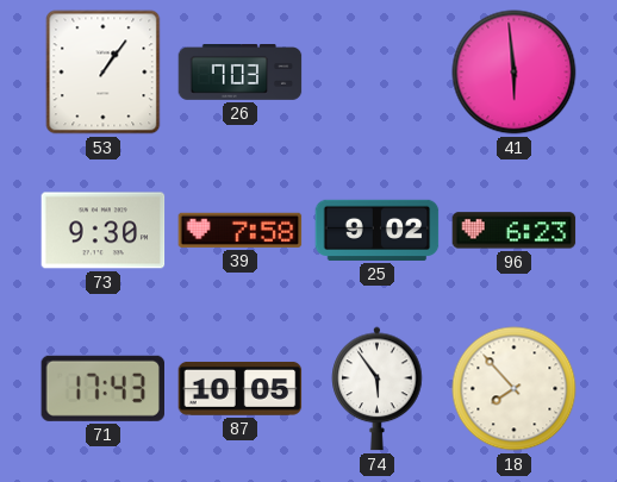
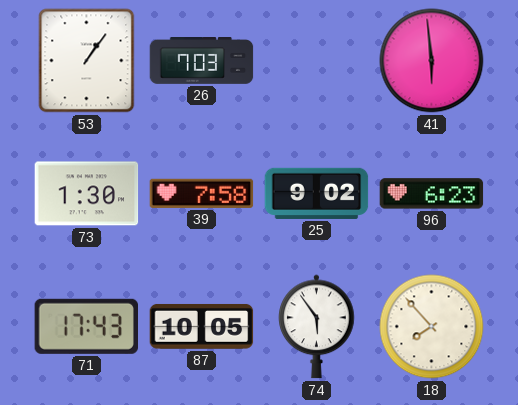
73: 9:30 -> 1:30
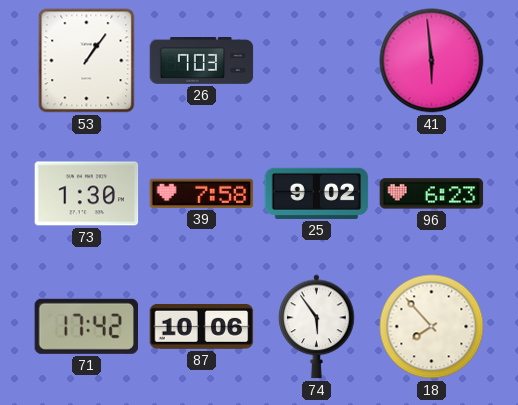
71: 17:43 -> 17:42
87: 10:05 -> 10:06
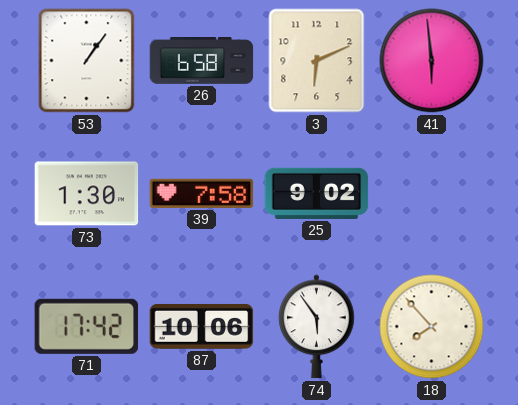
26: 7:03 -> 6:58
3: none -> 6:11
96: 6:23 -> none
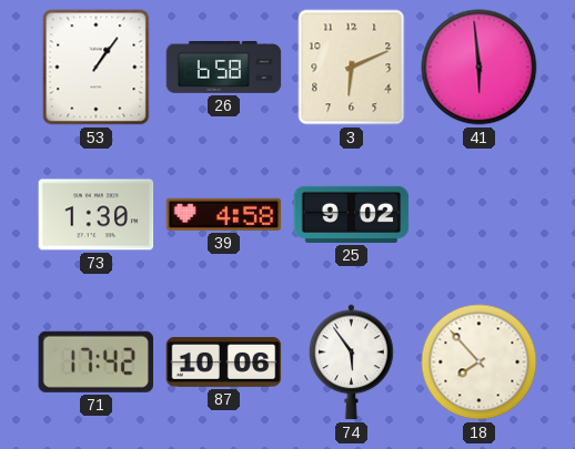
39: 7:58 -> 4:58
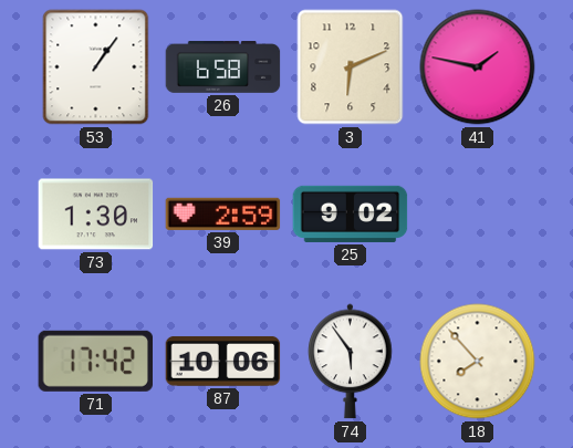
41: 5:59 -> 1:47
39: 4:58 -> 2:59
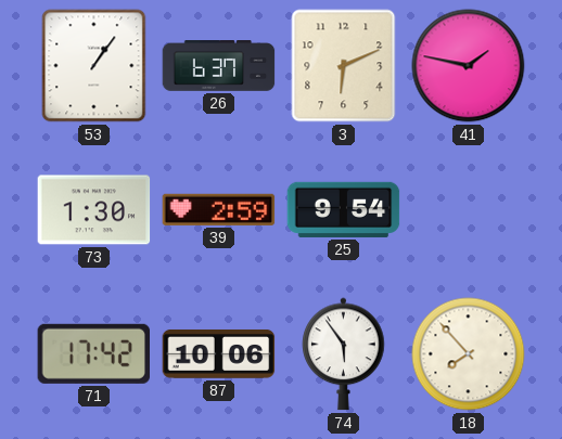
26: 6:58 -> 6:37
25: 9:02 -> 9:54
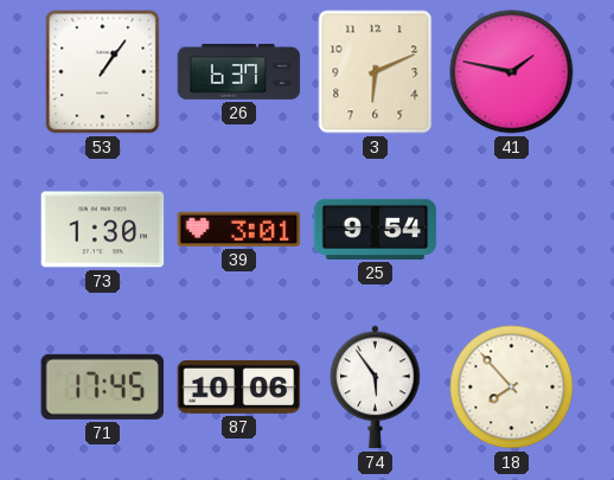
39: 2:59 -> 3:01
71: 17:42 -> 17:45
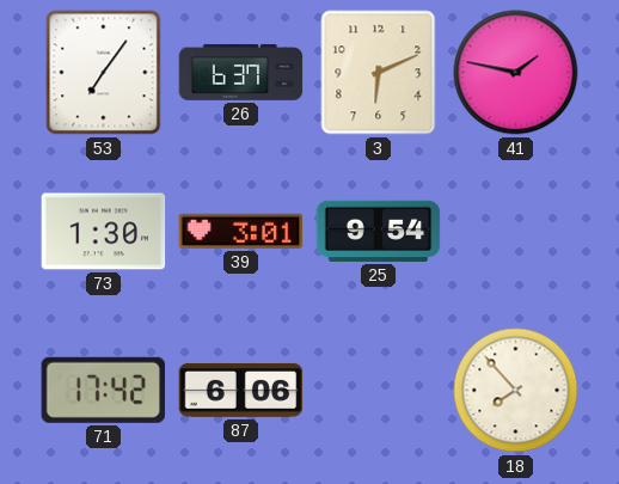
53: 1:06 -> 7:06
71: 17:45 -> 17:42
87: 10:06 -> 6:06
74: 5:54 -> none
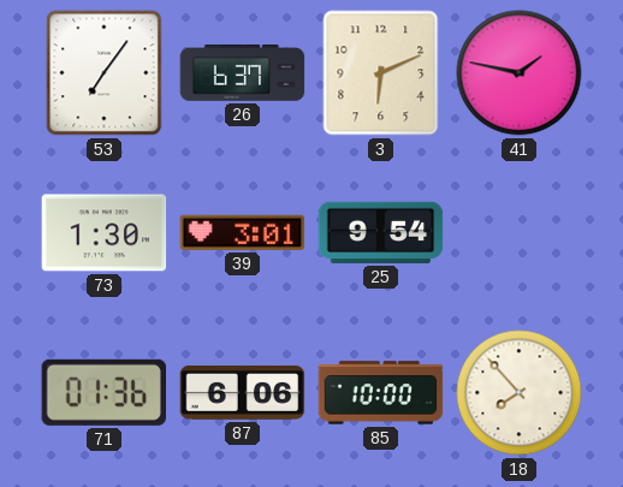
71: 17:42 -> 01:36
85: none -> 10:00
